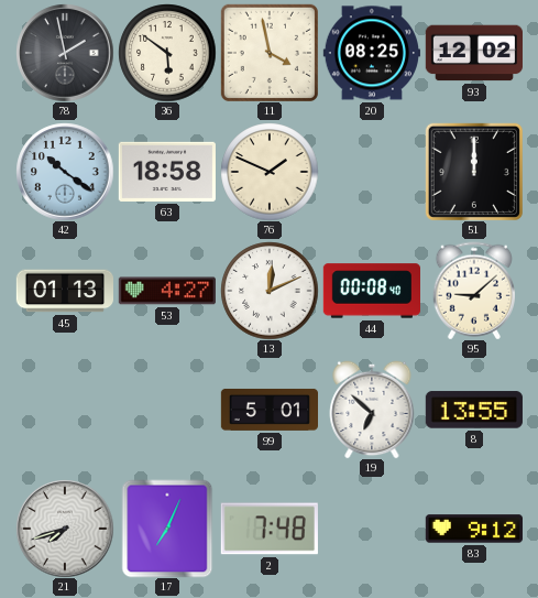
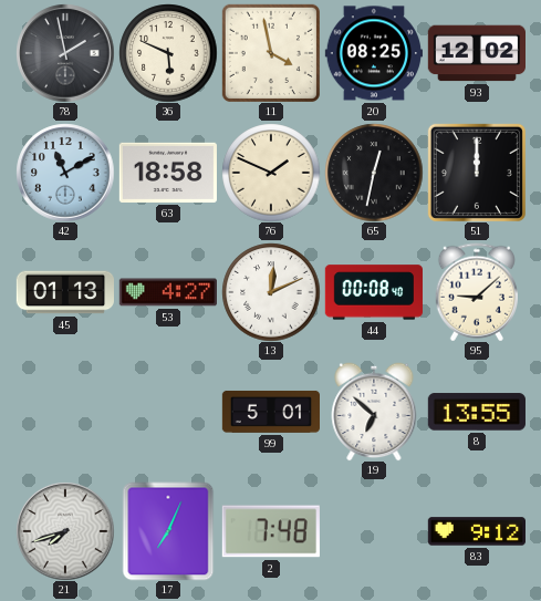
36: 5:51 -> 5:49
42: 10:21 -> 11:10
65: none -> 12:32
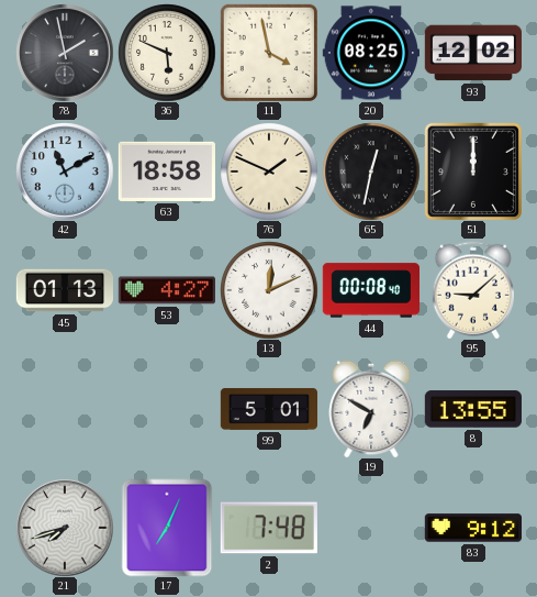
19: 6:52 -> 6:50
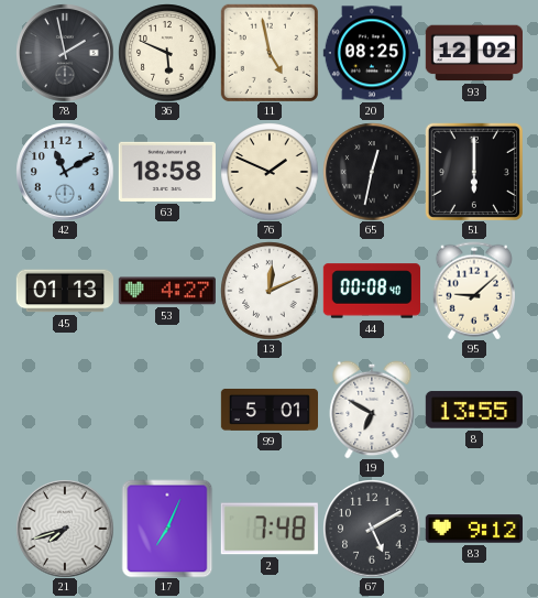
11: 3:58 -> 4:58
51: 12:00 -> 6:00
67: none -> 5:10
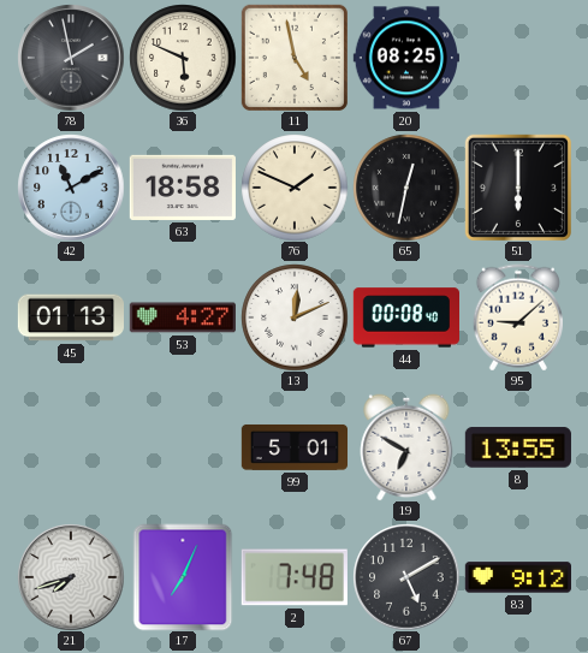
93: 12:02 -> none
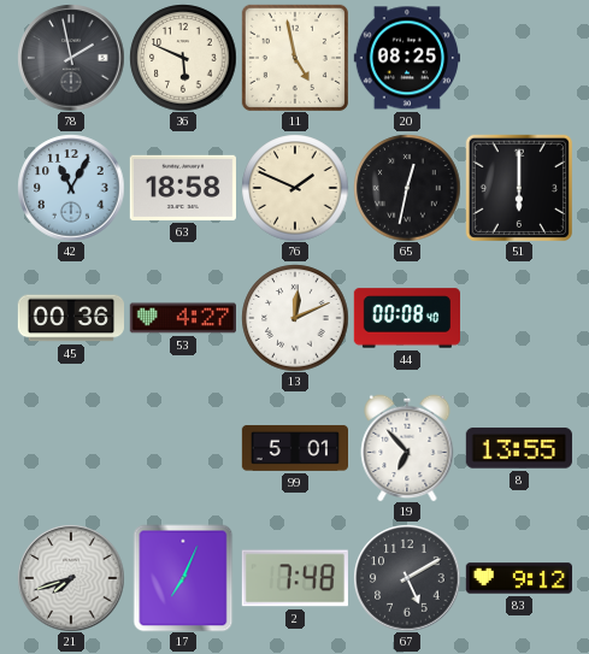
42: 11:10 -> 11:05
45: 01:13 -> 00:36
95: 9:08 -> none
19: 6:50 -> 6:53
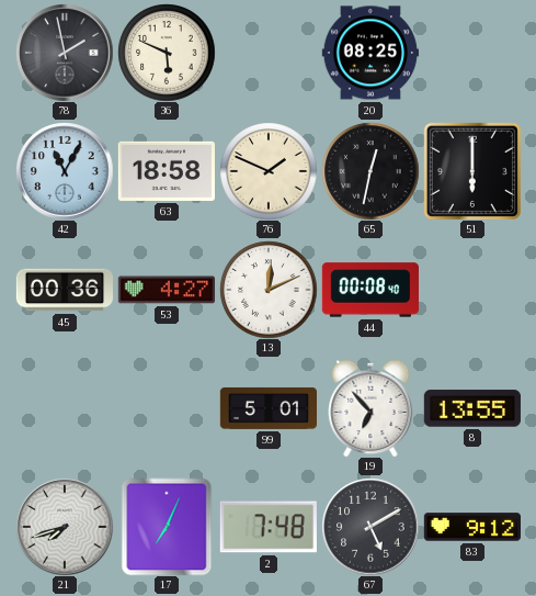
11: 4:58 -> none
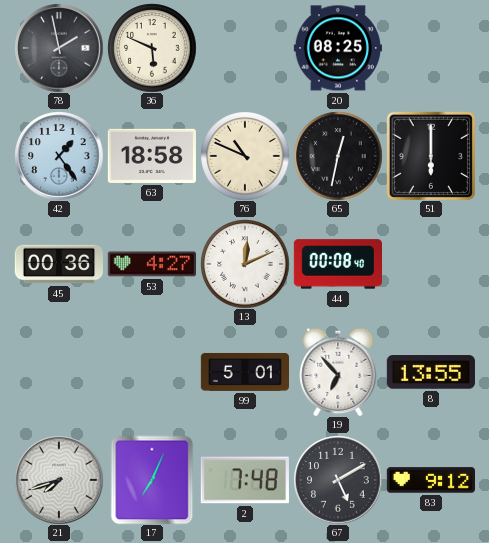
42: 11:05 -> 1:24
76: 1:49 -> 10:49
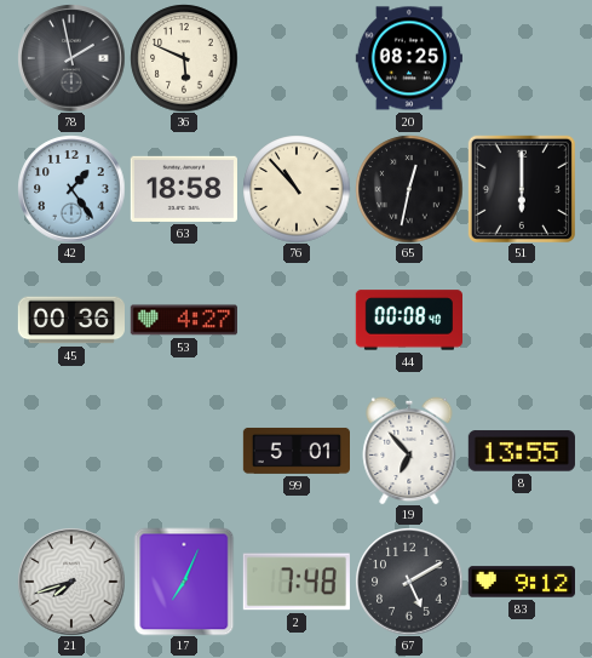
76: 10:49 -> 10:53
13: 12:11 -> none
